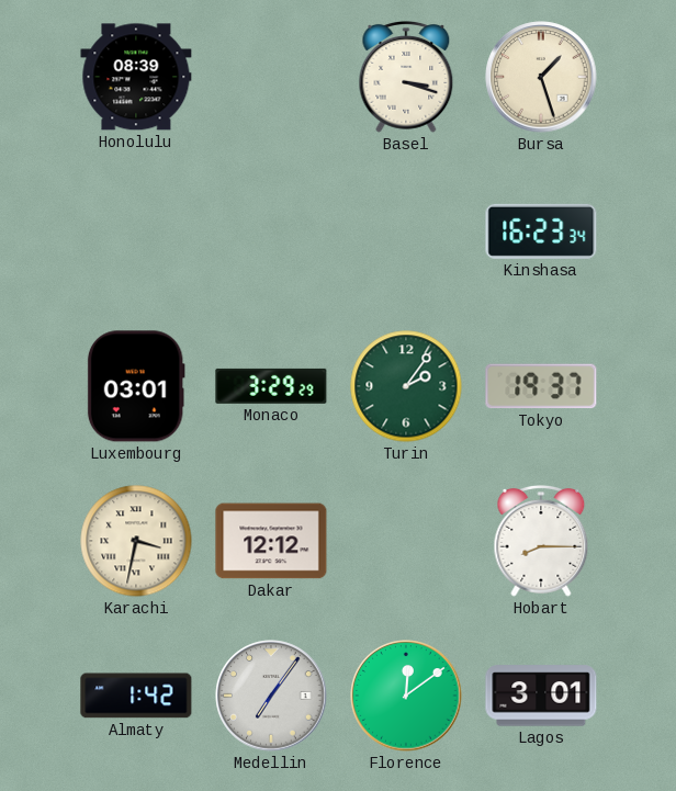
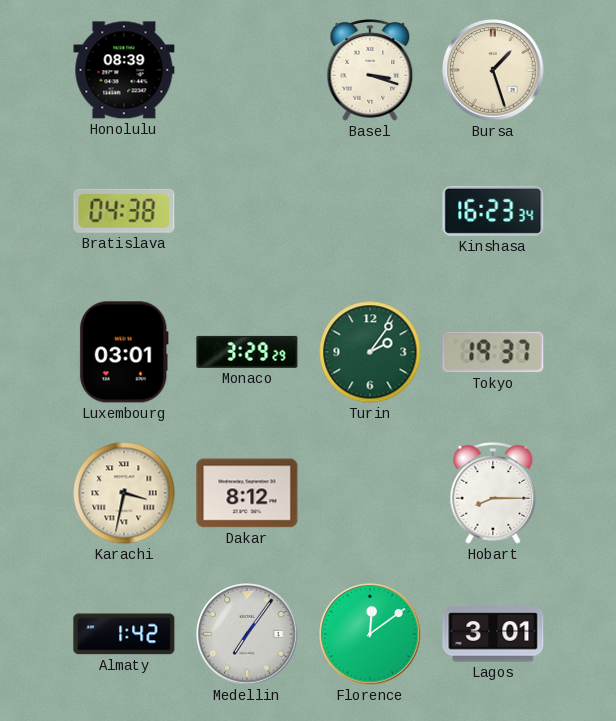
Bratislava: none -> 04:38
Dakar: 12:12 -> 8:12
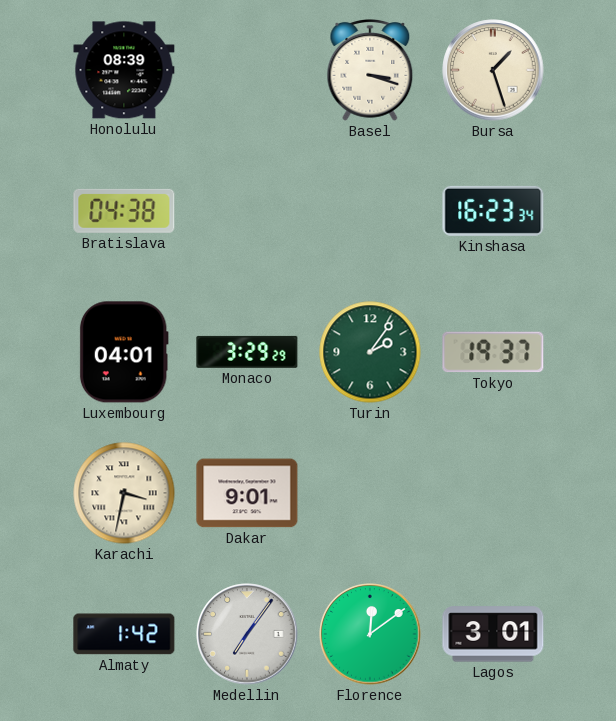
Luxembourg: 03:01 -> 04:01
Dakar: 8:12 -> 9:01
Hobart: 8:15 -> none
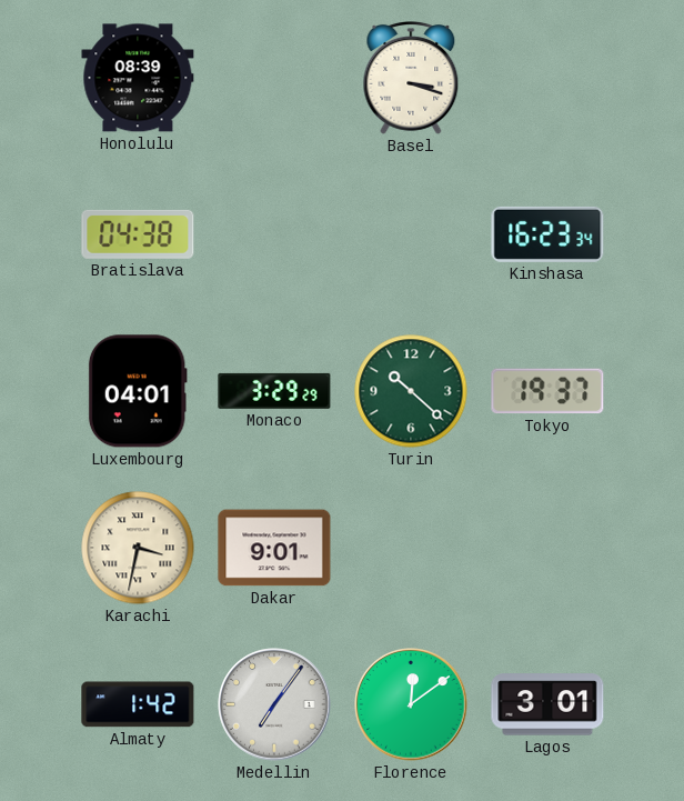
Bursa: 1:27 -> none
Turin: 2:06 -> 10:22
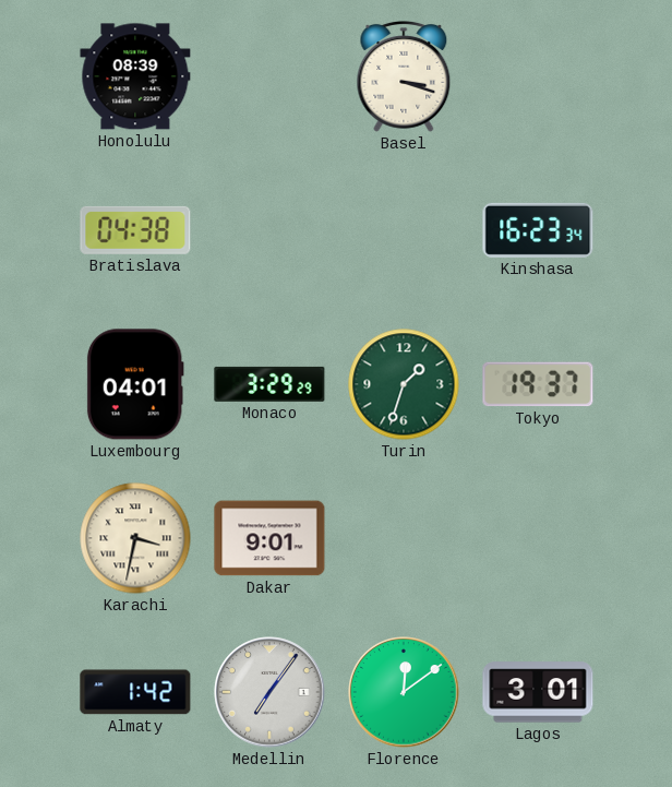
Turin: 10:22 -> 1:33
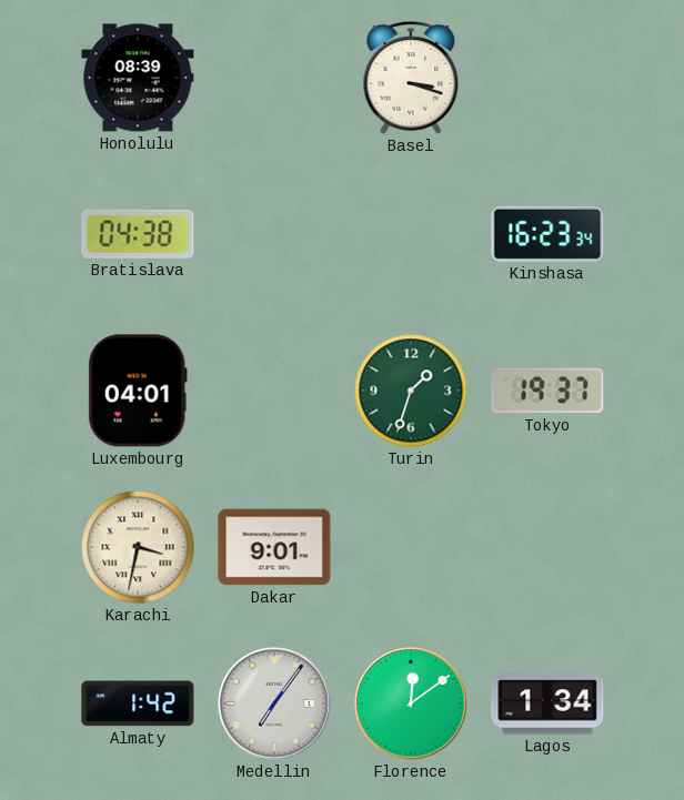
Monaco: 3:29 -> none
Lagos: 3:01 -> 1:34
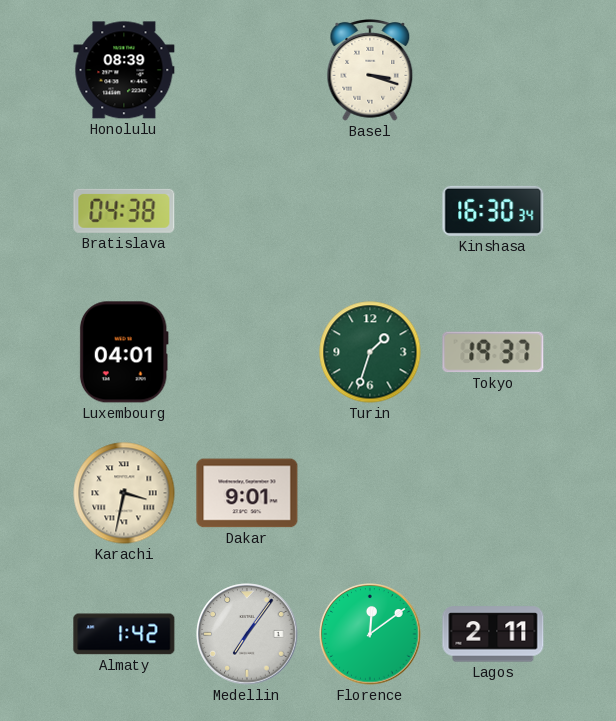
Kinshasa: 16:23 -> 16:30
Lagos: 1:34 -> 2:11
